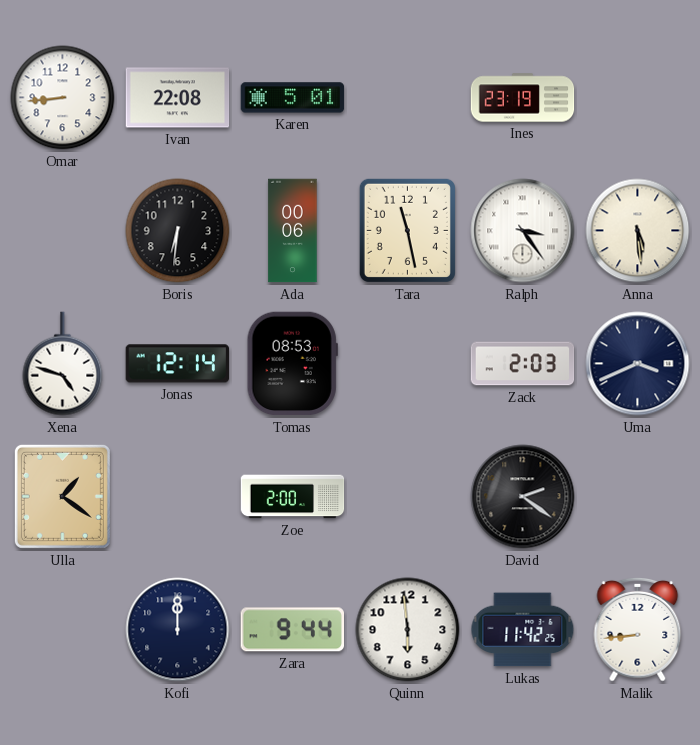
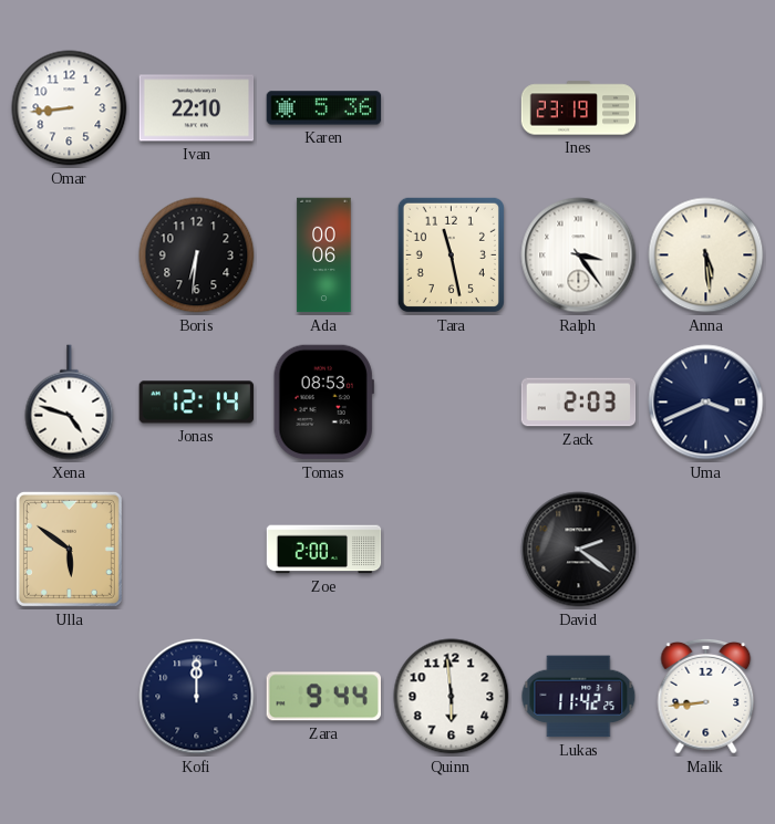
Ivan: 22:08 -> 22:10
Karen: 5:01 -> 5:36
Ulla: 1:21 -> 5:51
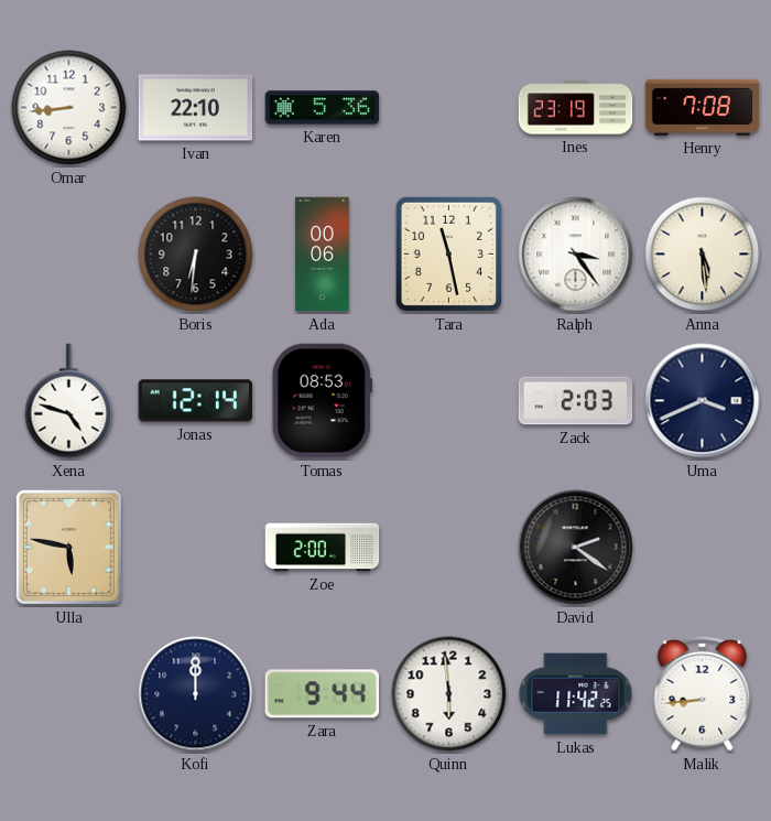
Henry: none -> 7:08
Ulla: 5:51 -> 5:47
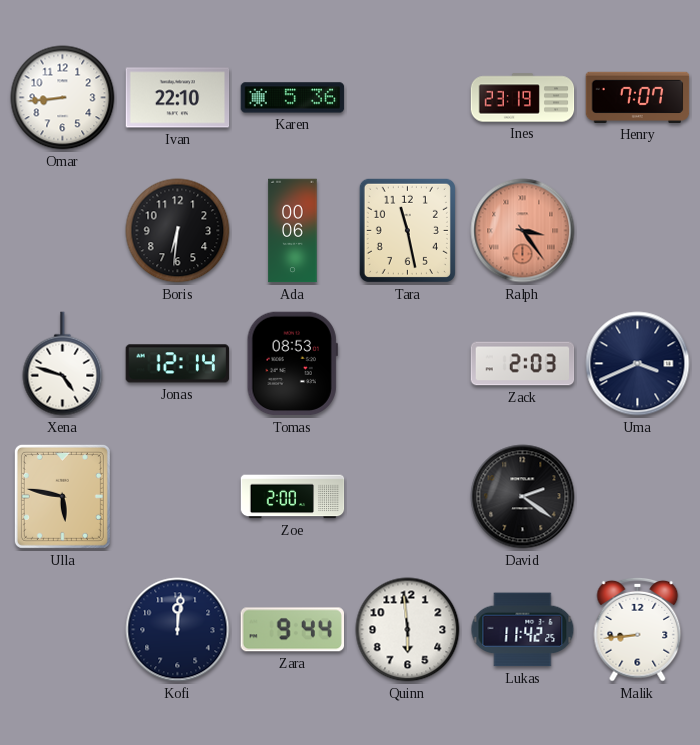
Henry: 7:08 -> 7:07
Ralph dial: white -> salmon
Anna: 5:29 -> none
Kofi: 12:00 -> 12:01
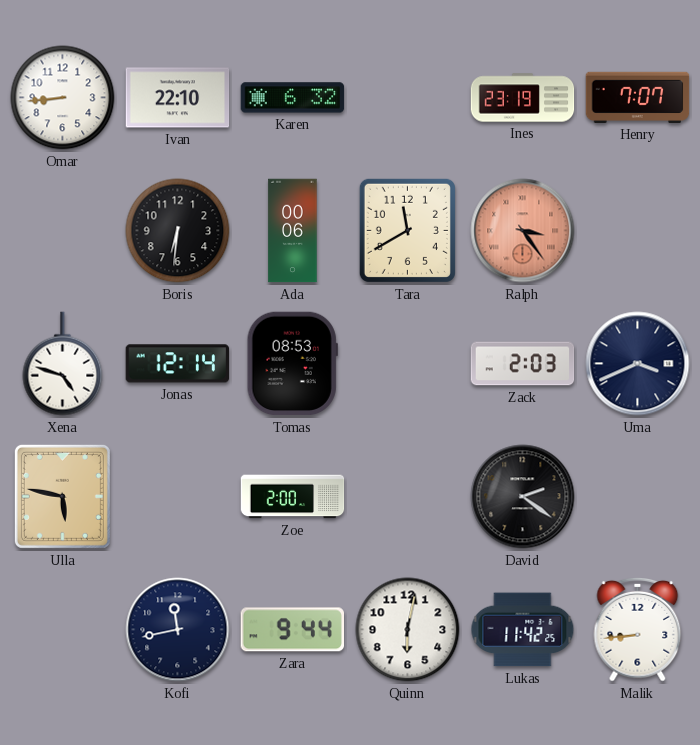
Karen: 5:36 -> 6:32
Tara: 11:28 -> 11:40
Kofi: 12:01 -> 11:43
Quinn: 5:59 -> 6:02
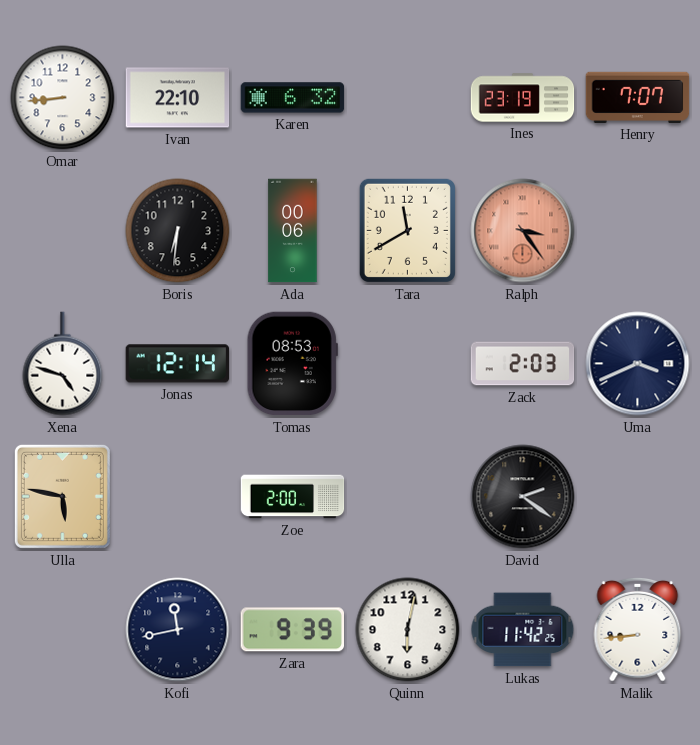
Zara: 9:44 -> 9:39
